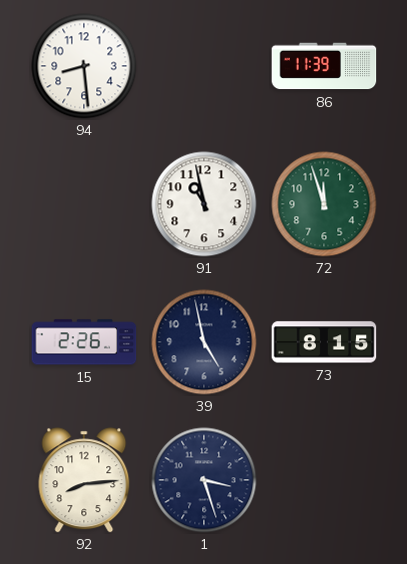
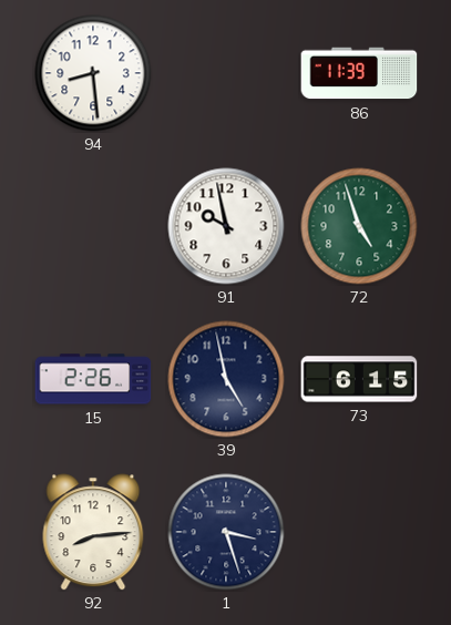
91: 10:58 -> 9:58
72: 11:57 -> 4:57
73: 8:15 -> 6:15
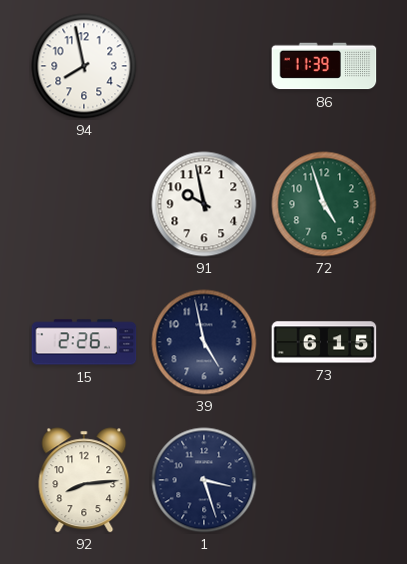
94: 8:29 -> 7:58
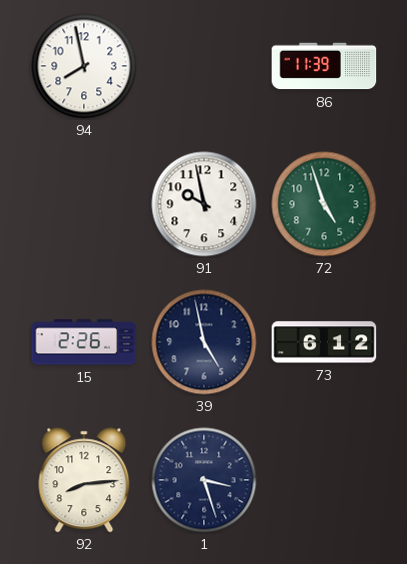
73: 6:15 -> 6:12
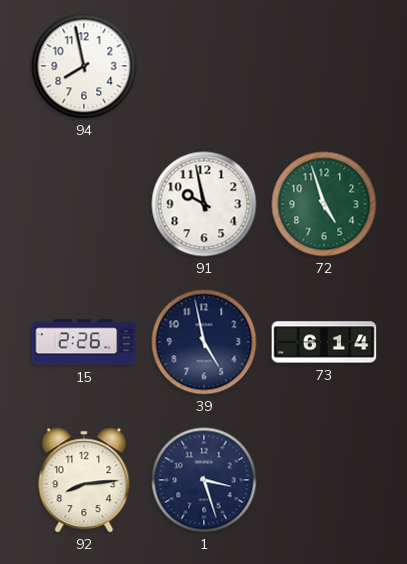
86: 11:39 -> none
73: 6:12 -> 6:14
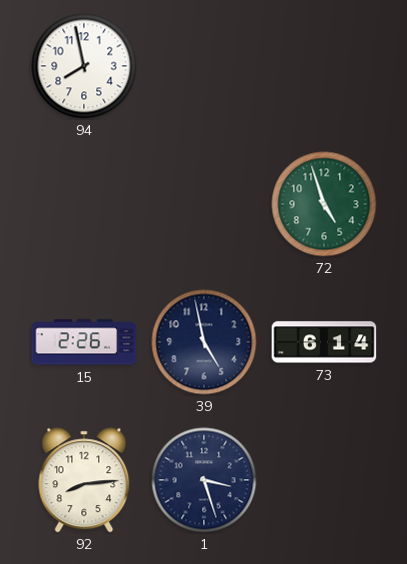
91: 9:58 -> none
